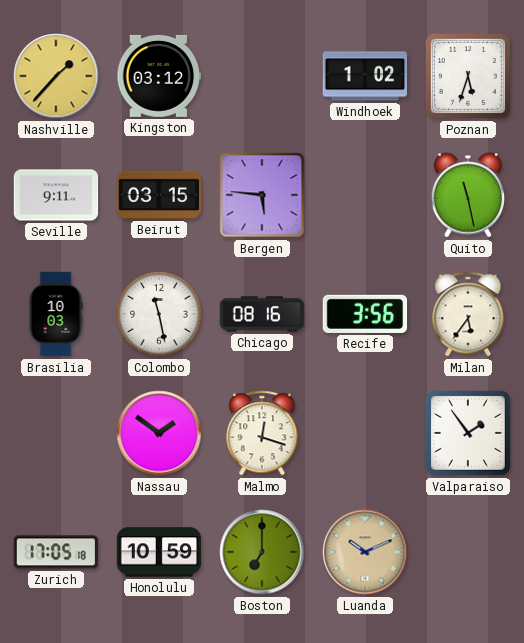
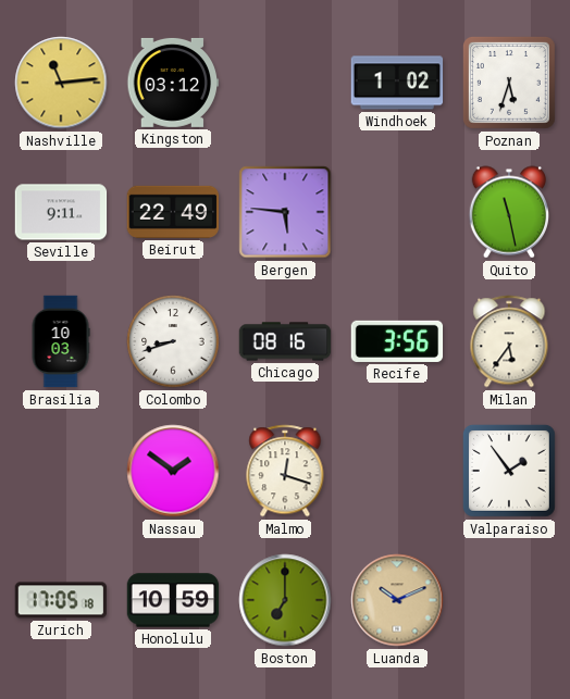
Nashville: 1:37 -> 11:14
Beirut: 03:15 -> 22:49
Colombo: 11:28 -> 8:42
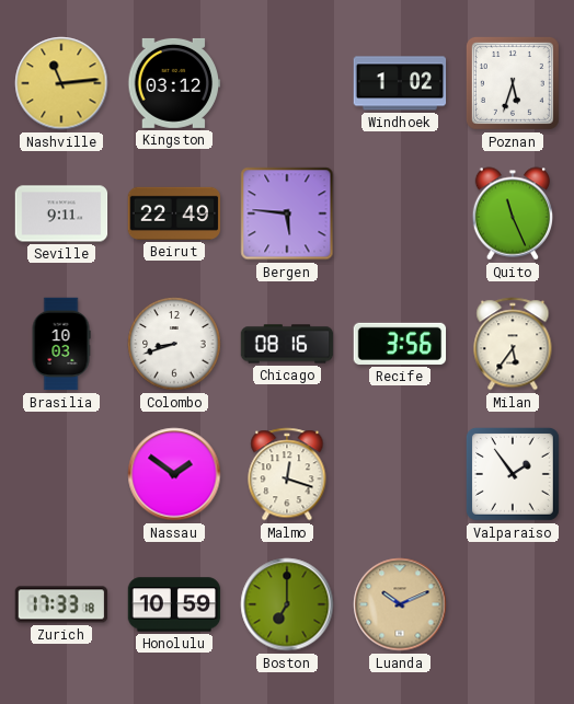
Quito: 11:28 -> 11:26
Zurich: 17:05 -> 17:33
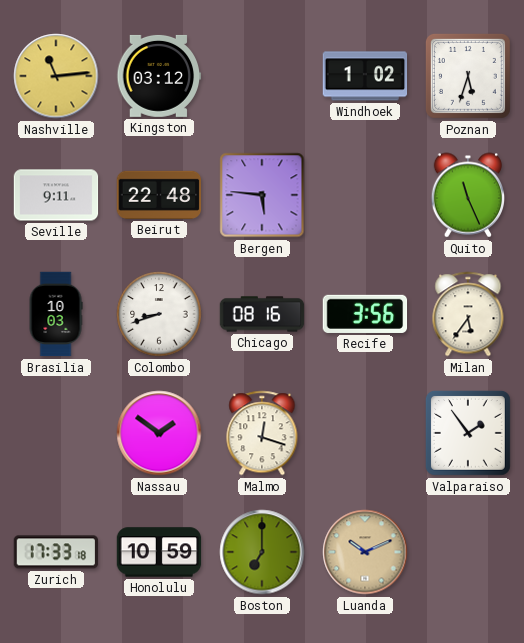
Beirut: 22:49 -> 22:48
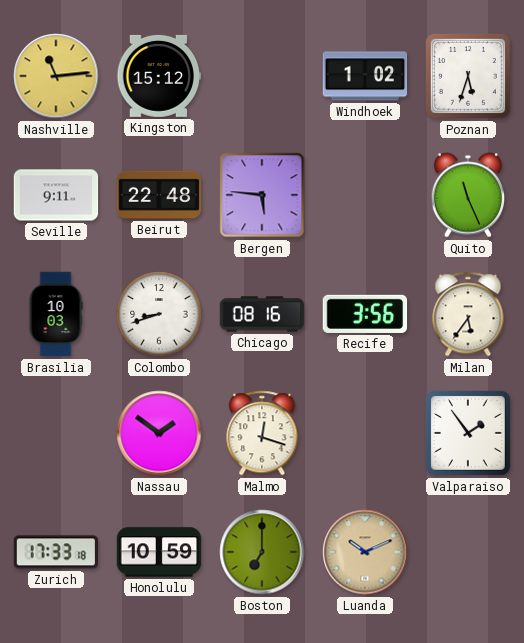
Kingston: 03:12 -> 15:12
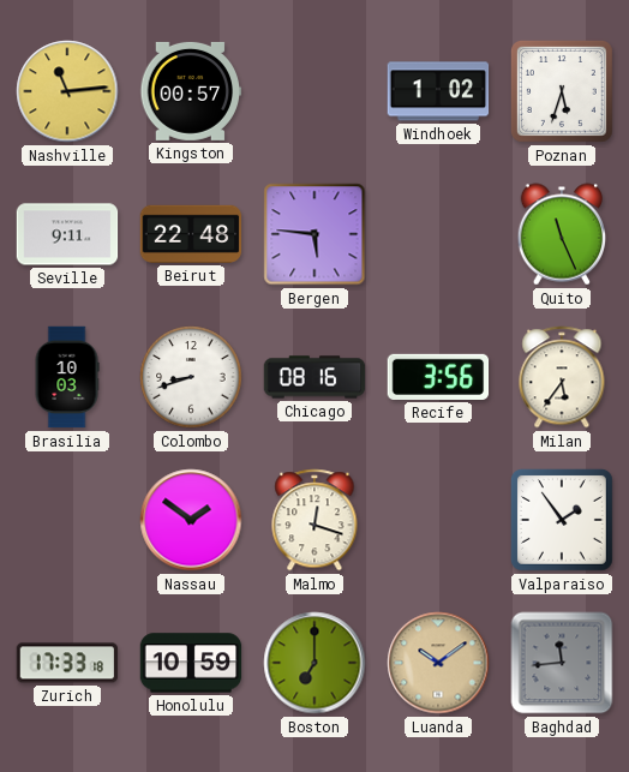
Kingston: 15:12 -> 00:57
Luanda: 10:11 -> 10:09
Baghdad: none -> 11:44
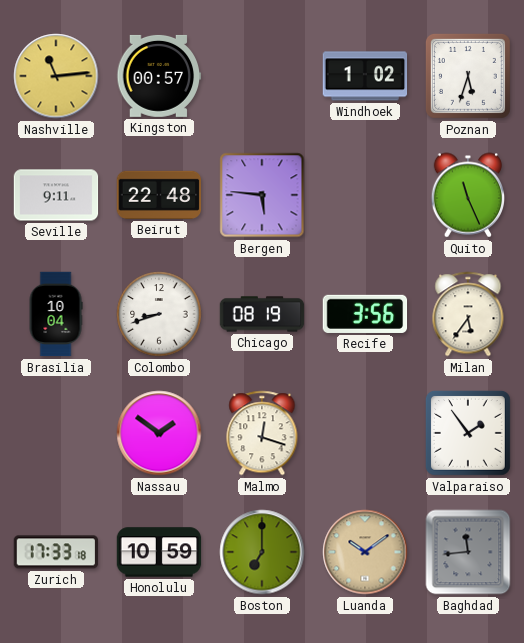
Brasilia: 10:03 -> 10:04
Chicago: 08:16 -> 08:19
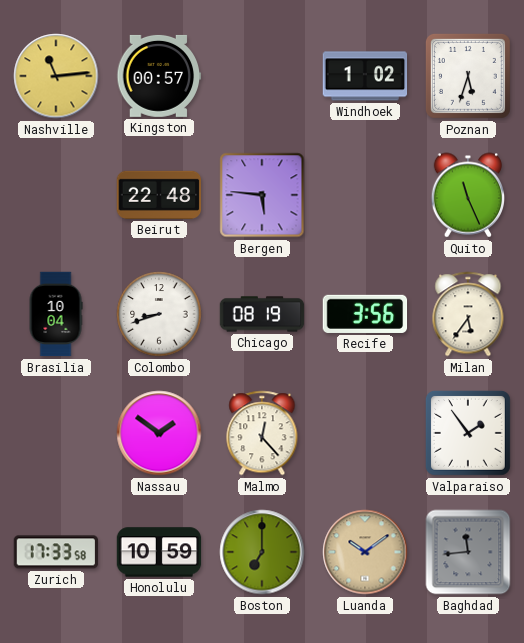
Seville: 9:11 -> none
Malmo: 12:18 -> 12:23
Zurich: 17:33:18 -> 17:33:58
